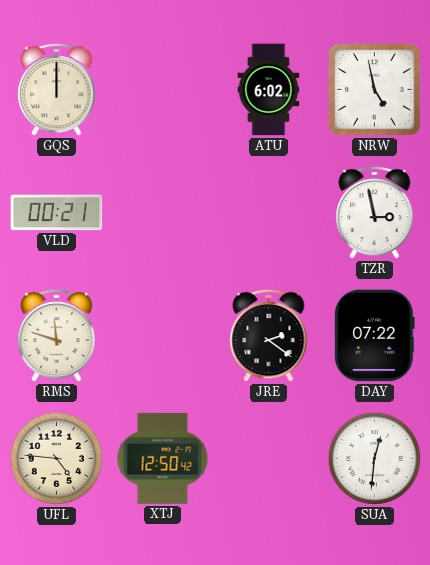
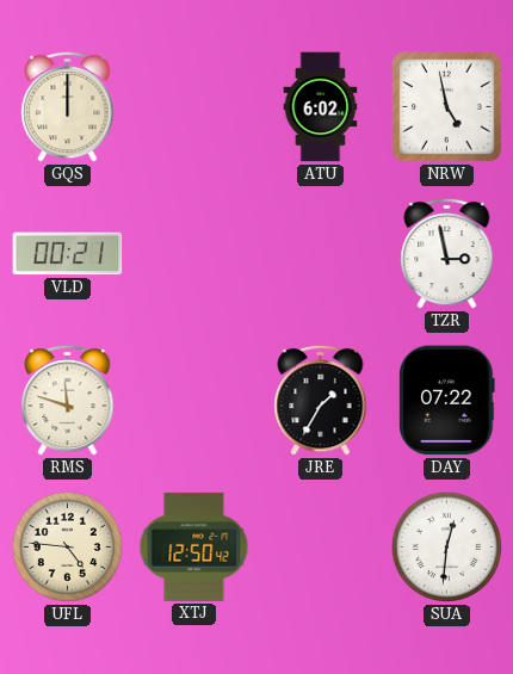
JRE: 2:21 -> 1:35
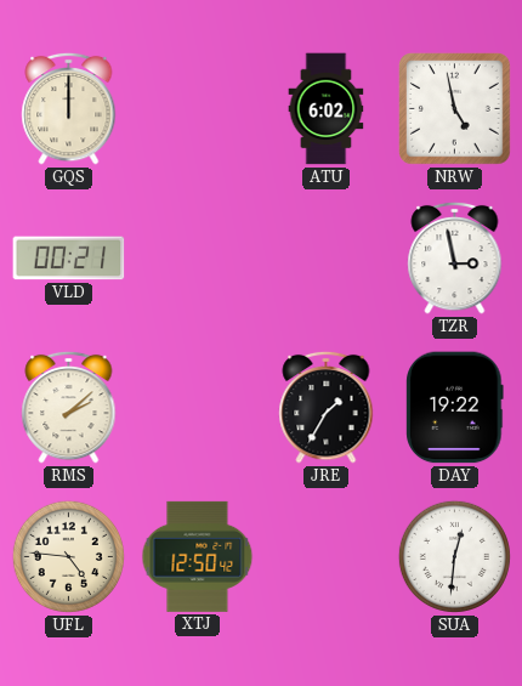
RMS: 11:48 -> 2:08
DAY: 07:22 -> 19:22
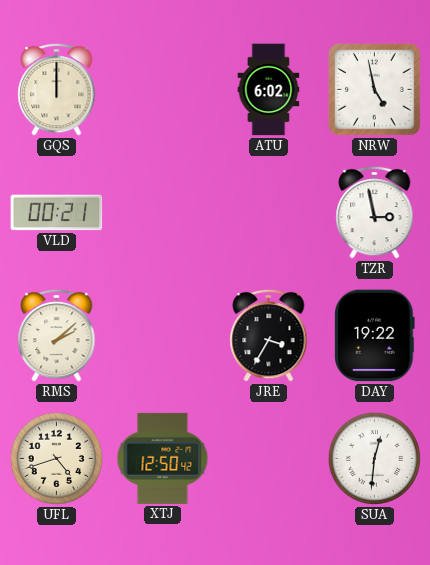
JRE: 1:35 -> 3:35
UFL: 4:46 -> 4:42
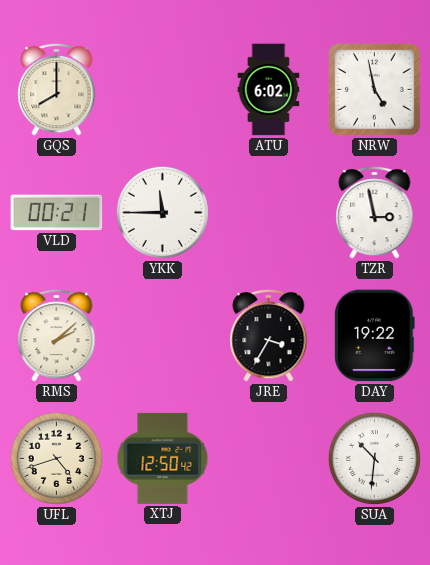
GQS: 12:00 -> 8:00
YKK: none -> 11:45
SUA: 12:31 -> 10:31
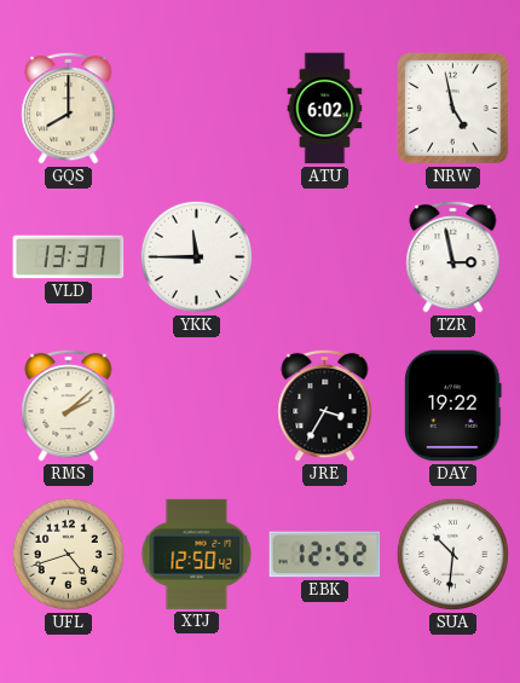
VLD: 00:21 -> 13:37
EBK: none -> 12:52
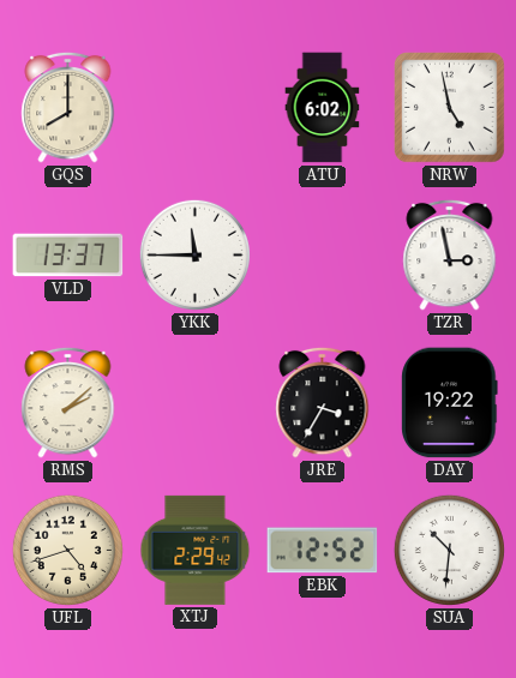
XTJ: 12:50 -> 2:29
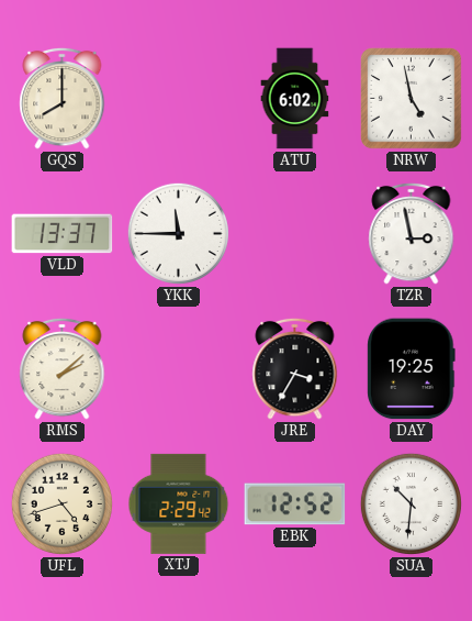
DAY: 19:22 -> 19:25
